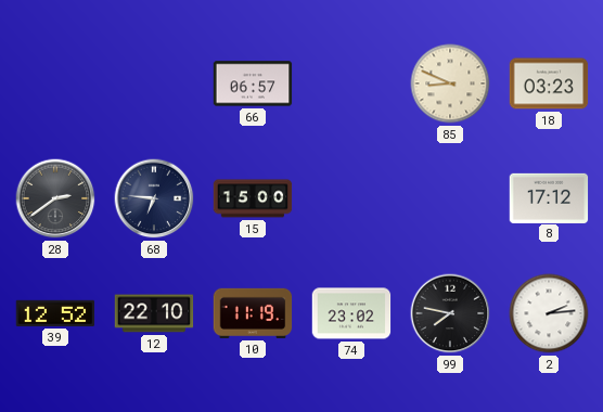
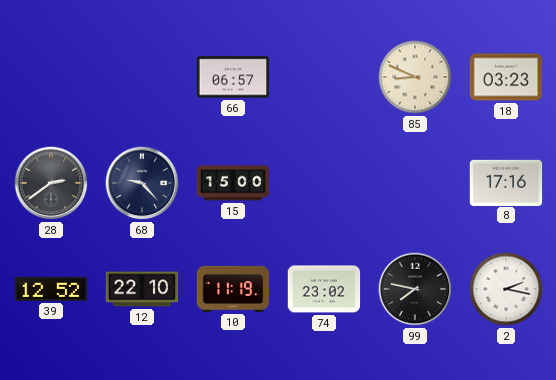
68: 6:46 -> 9:23
8: 17:12 -> 17:16
2: 2:14 -> 2:17
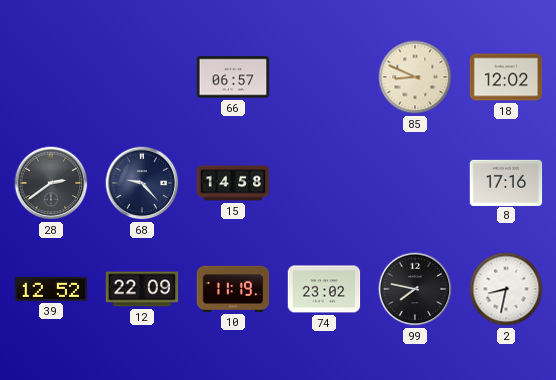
18: 03:23 -> 12:02
15: 15:00 -> 14:58
12: 22:10 -> 22:09
2: 2:17 -> 8:32
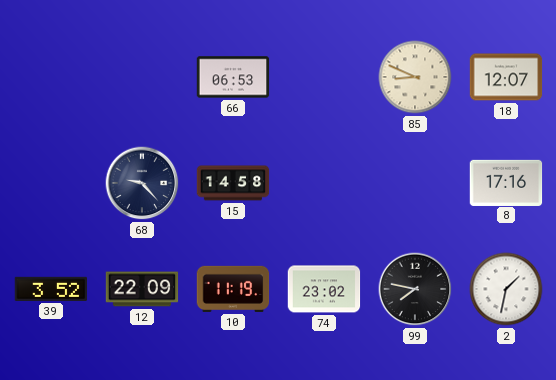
66: 06:57 -> 06:53
18: 12:02 -> 12:07
28: 2:39 -> none
39: 12:52 -> 3:52
2: 8:32 -> 1:32
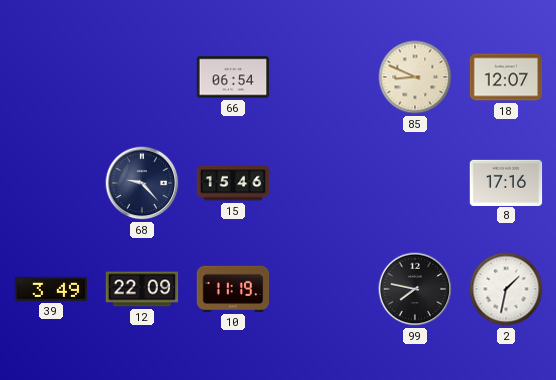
66: 06:53 -> 06:54
15: 14:58 -> 15:46
39: 3:52 -> 3:49
74: 23:02 -> none
